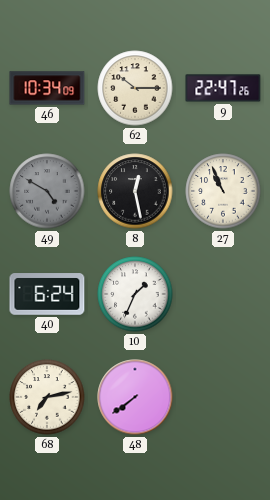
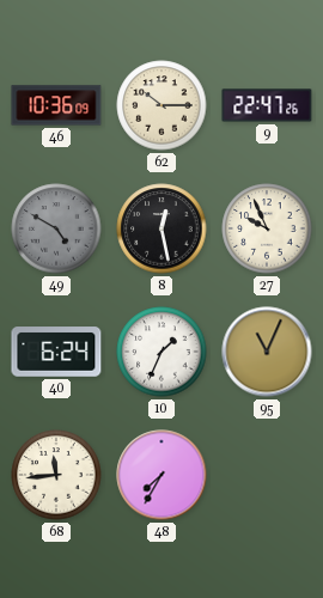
46: 10:34 -> 10:36
27: 10:56 -> 9:56
95: none -> 11:04
68: 7:13 -> 11:44
48: 7:39 -> 7:35
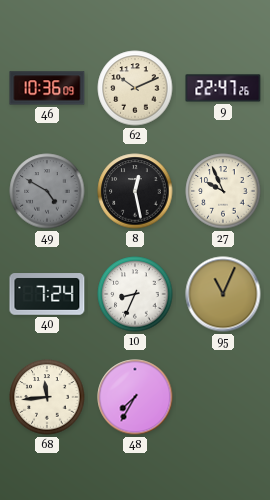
62: 10:15 -> 10:11
40: 6:24 -> 7:24
10: 1:34 -> 8:34
